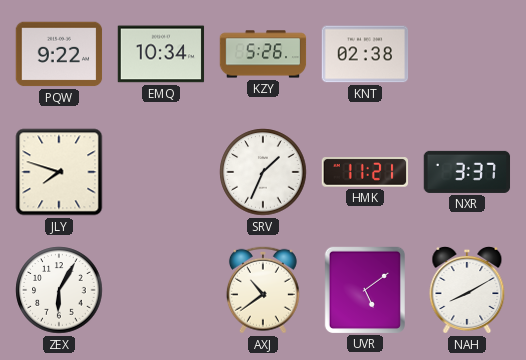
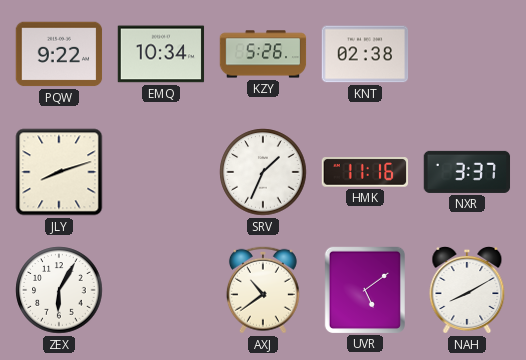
JLY: 7:48 -> 8:12
HMK: 11:21 -> 11:16
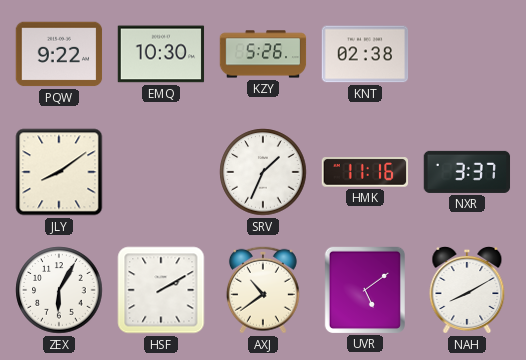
EMQ: 10:34 -> 10:30
JLY: 8:12 -> 8:09
HSF: none -> 2:10
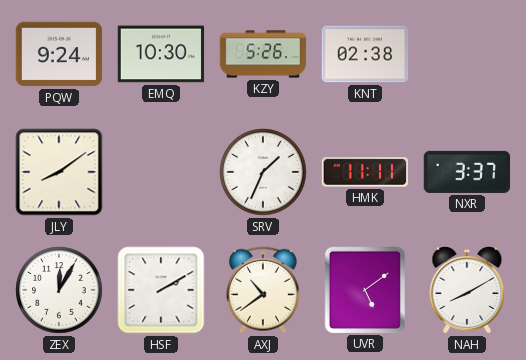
PQW: 9:22 -> 9:24
HMK: 11:16 -> 11:11
ZEX: 6:05 -> 12:05
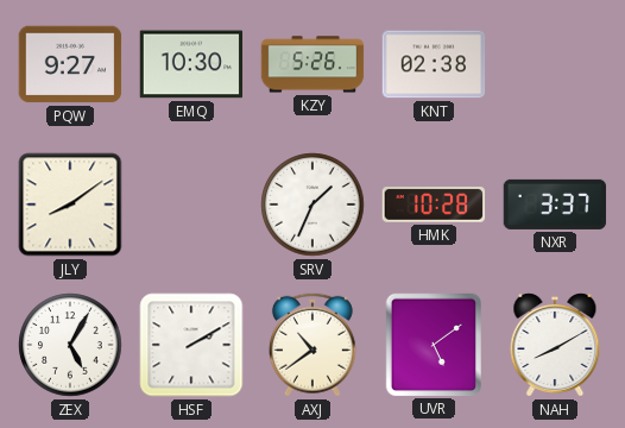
PQW: 9:24 -> 9:27
HMK: 11:11 -> 10:28
ZEX: 12:05 -> 5:05
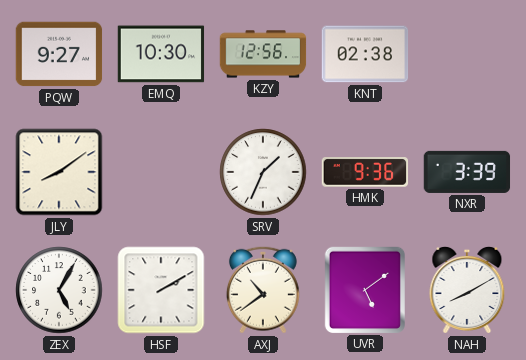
KZY: 5:26 -> 12:56
HMK: 10:28 -> 9:36
NXR: 3:37 -> 3:39
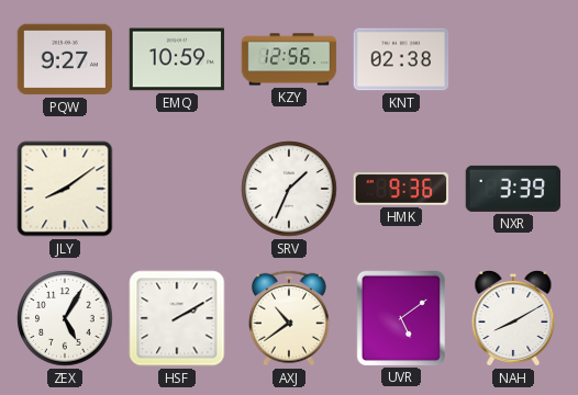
EMQ: 10:30 -> 10:59
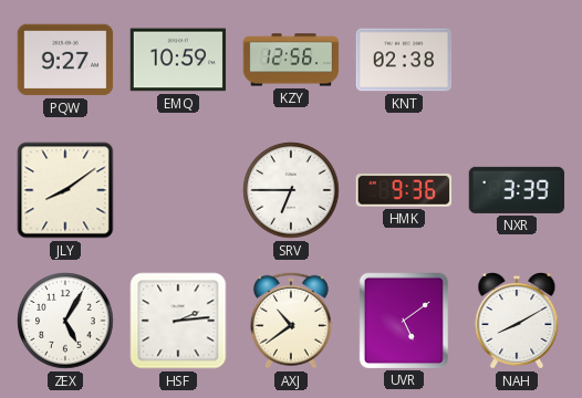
SRV: 1:34 -> 6:45
HSF: 2:10 -> 2:14
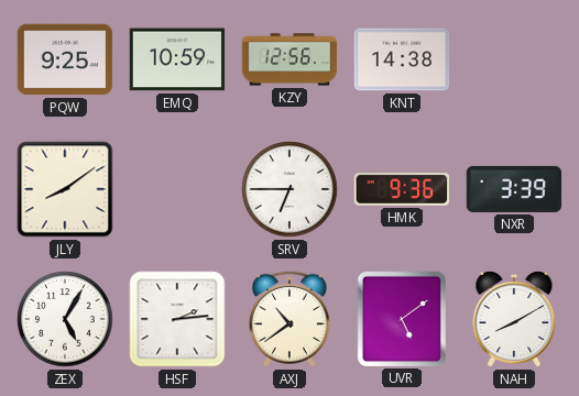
PQW: 9:27 -> 9:25
KNT: 02:38 -> 14:38
